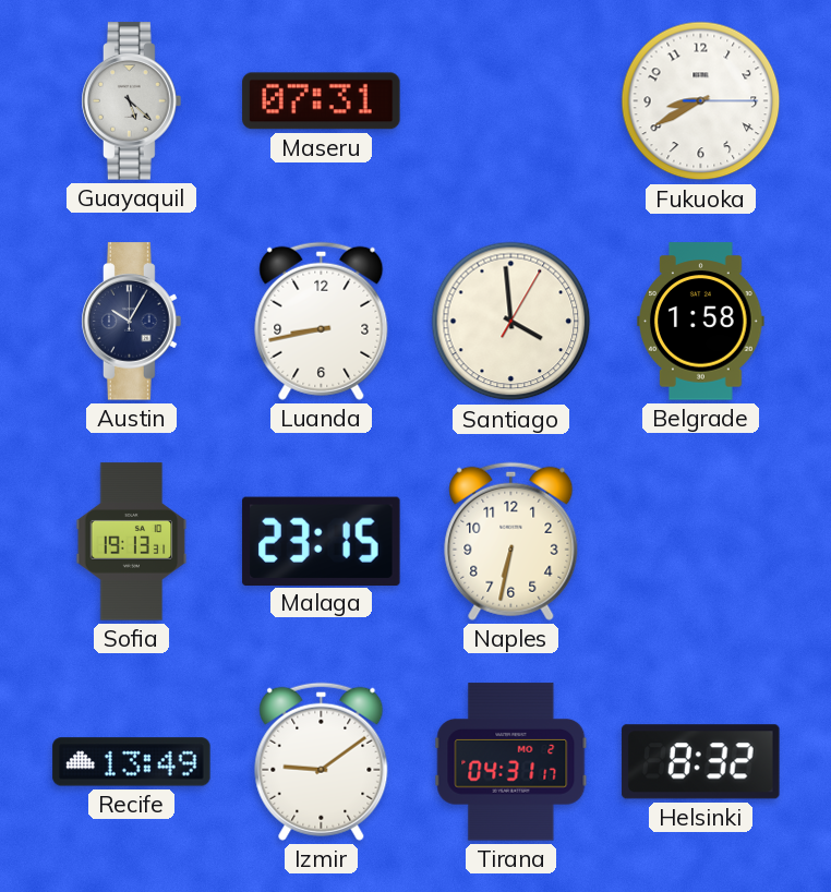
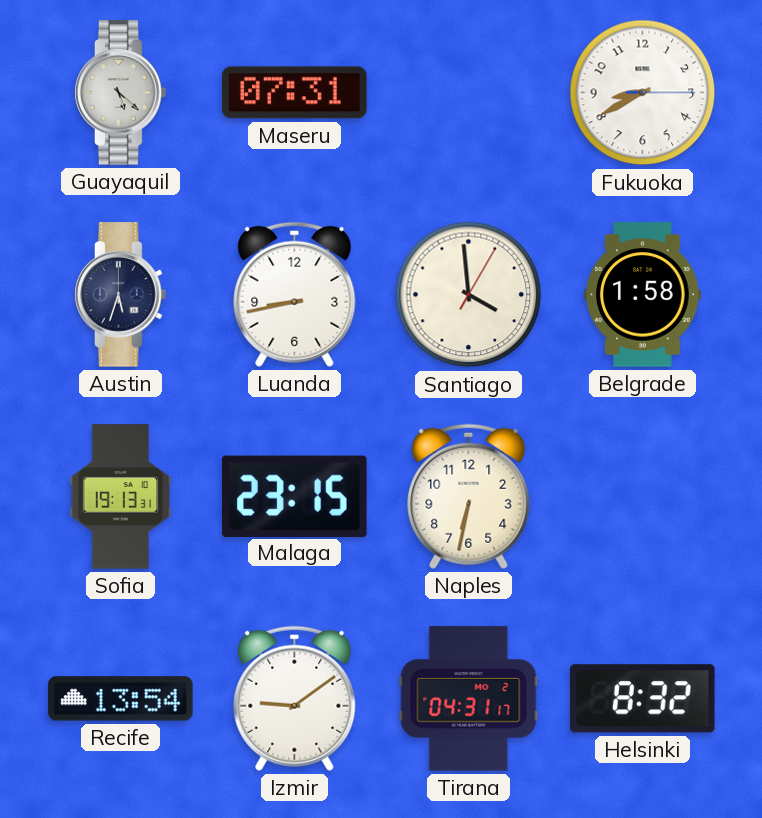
Austin: 10:05 -> 5:33
Recife: 13:49 -> 13:54
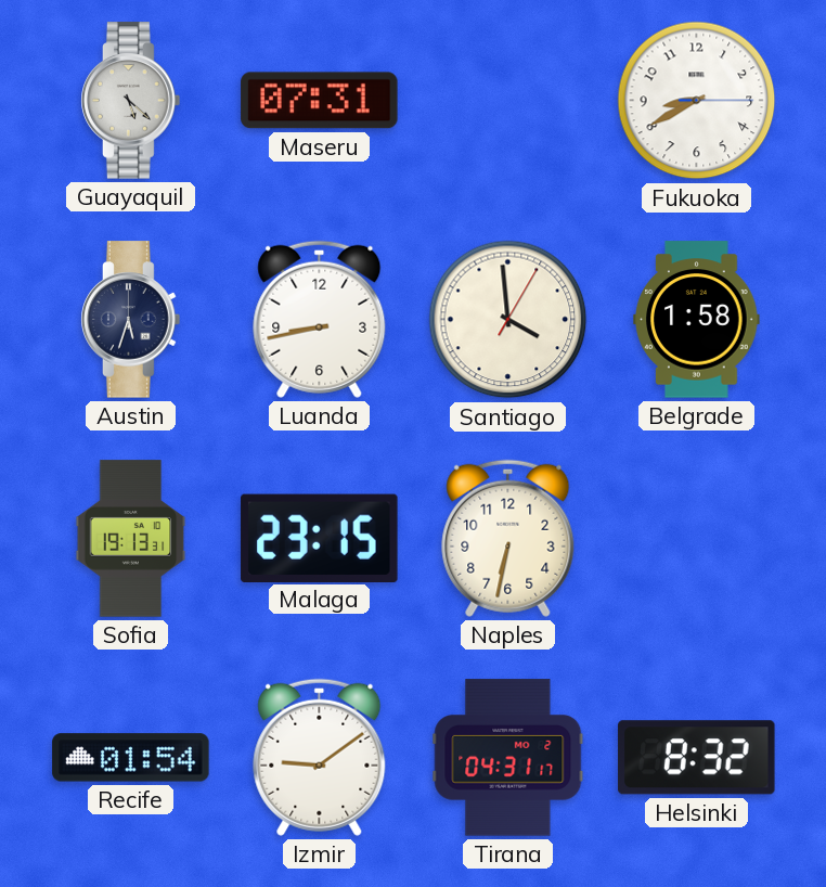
Recife: 13:54 -> 01:54
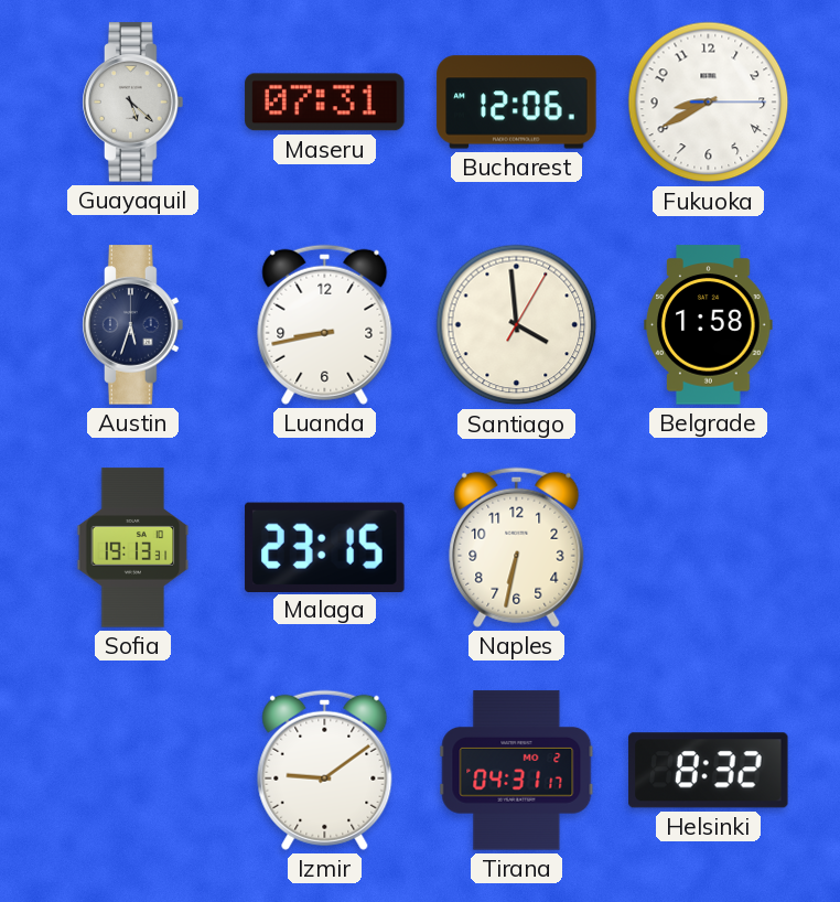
Bucharest: none -> 12:06
Recife: 01:54 -> none
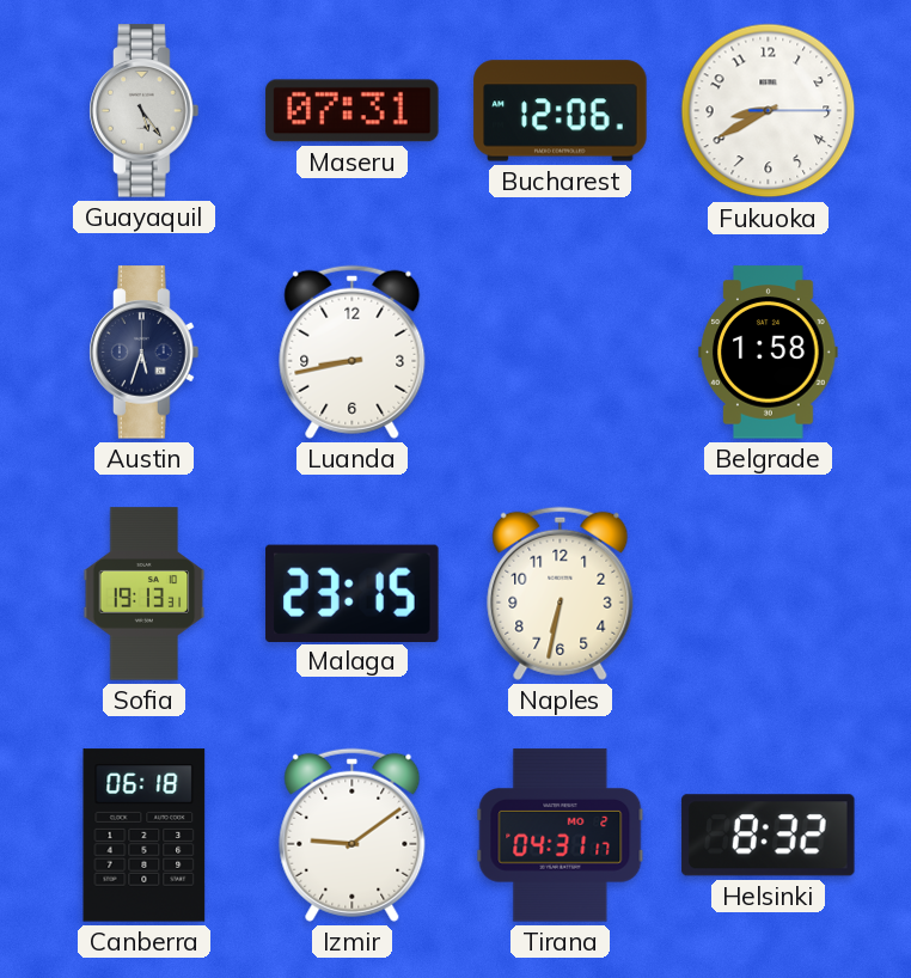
Guayaquil: 5:22 -> 5:24
Santiago: 3:59 -> none
Canberra: none -> 06:18
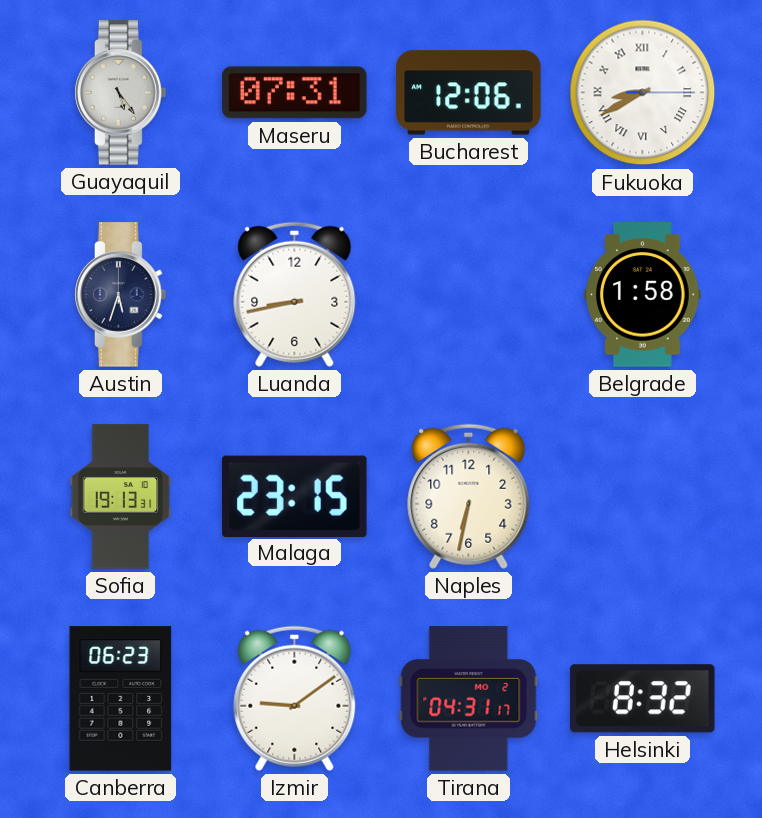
Fukuoka numerals: Arabic -> Roman
Canberra: 06:18 -> 06:23
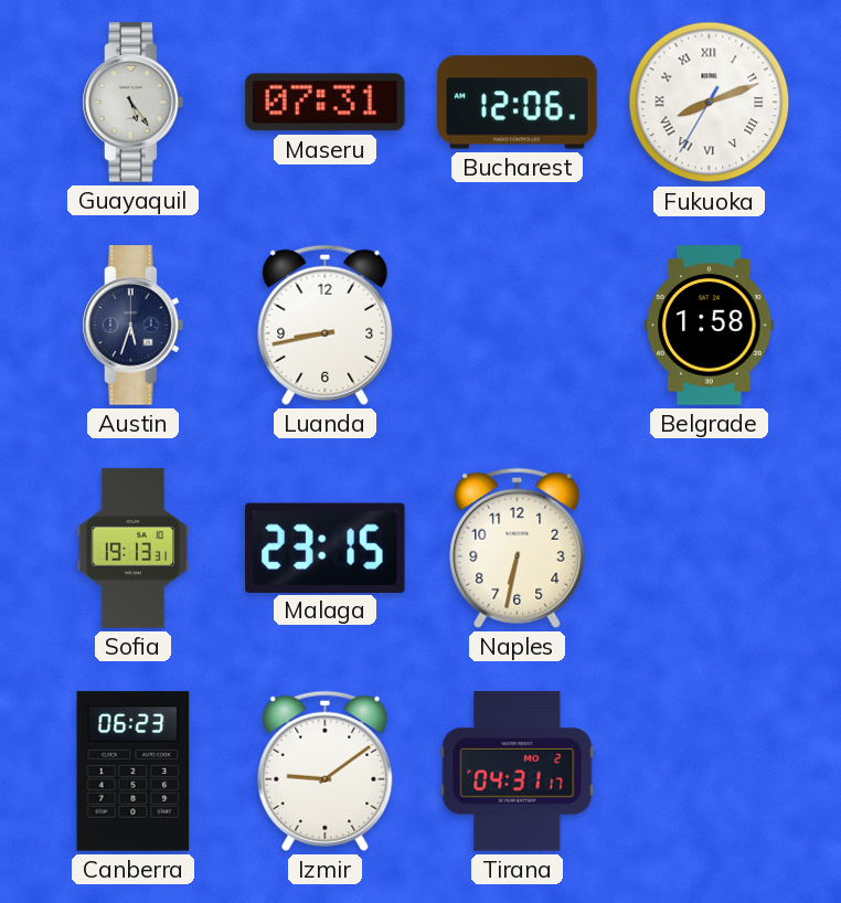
Fukuoka: 8:40 -> 8:11
Helsinki: 8:32 -> none
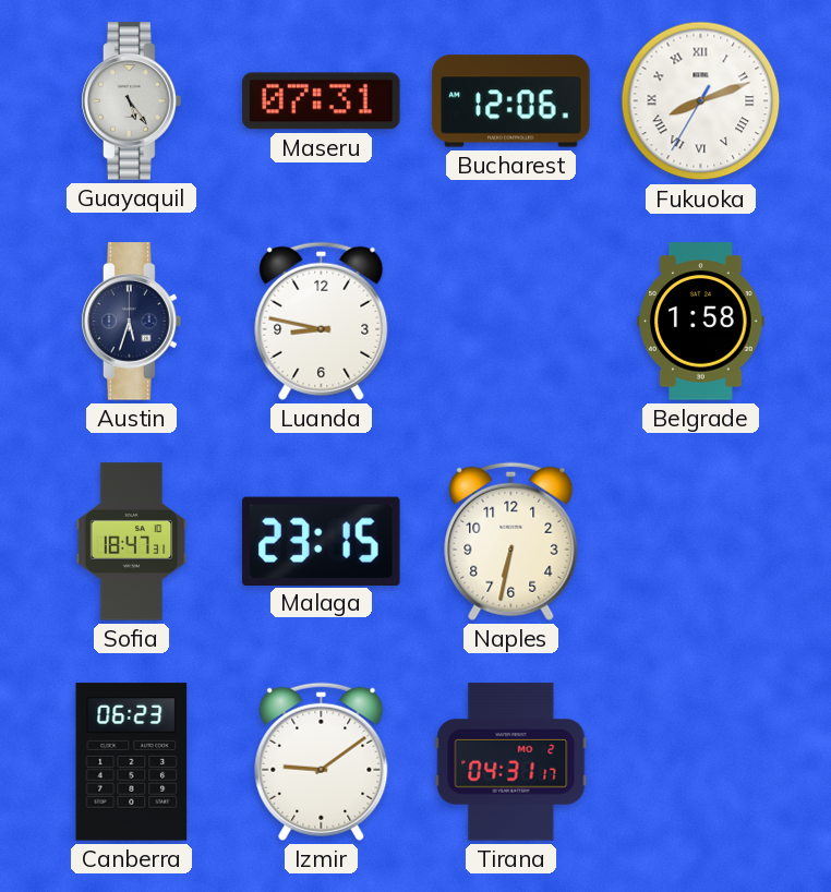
Luanda: 8:43 -> 8:47
Sofia: 19:13 -> 18:47
